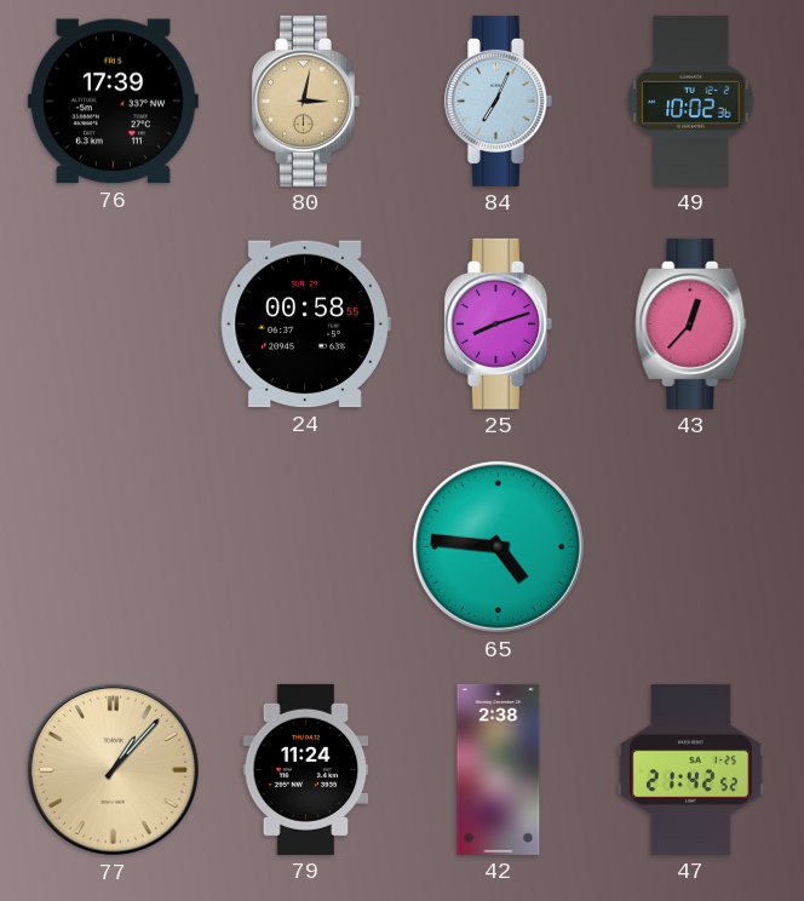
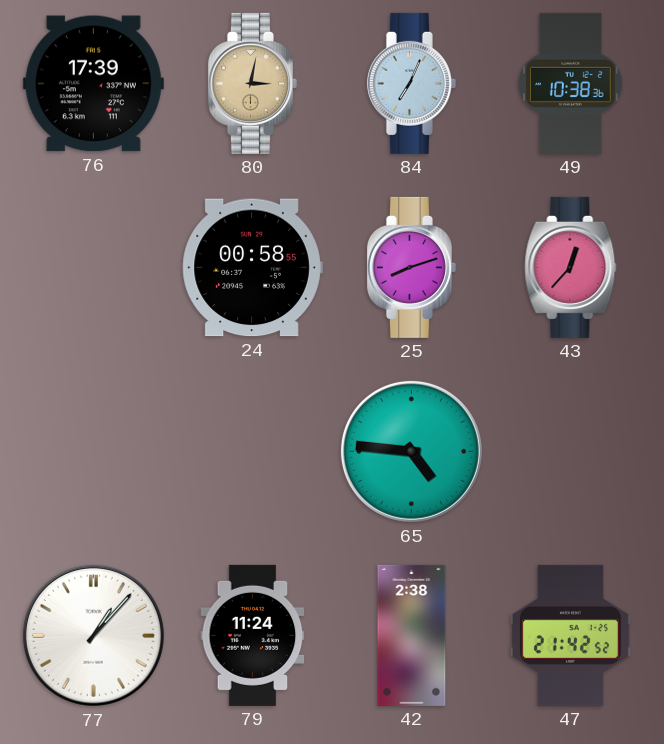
49: 10:02 -> 10:38
77 dial: champagne -> white
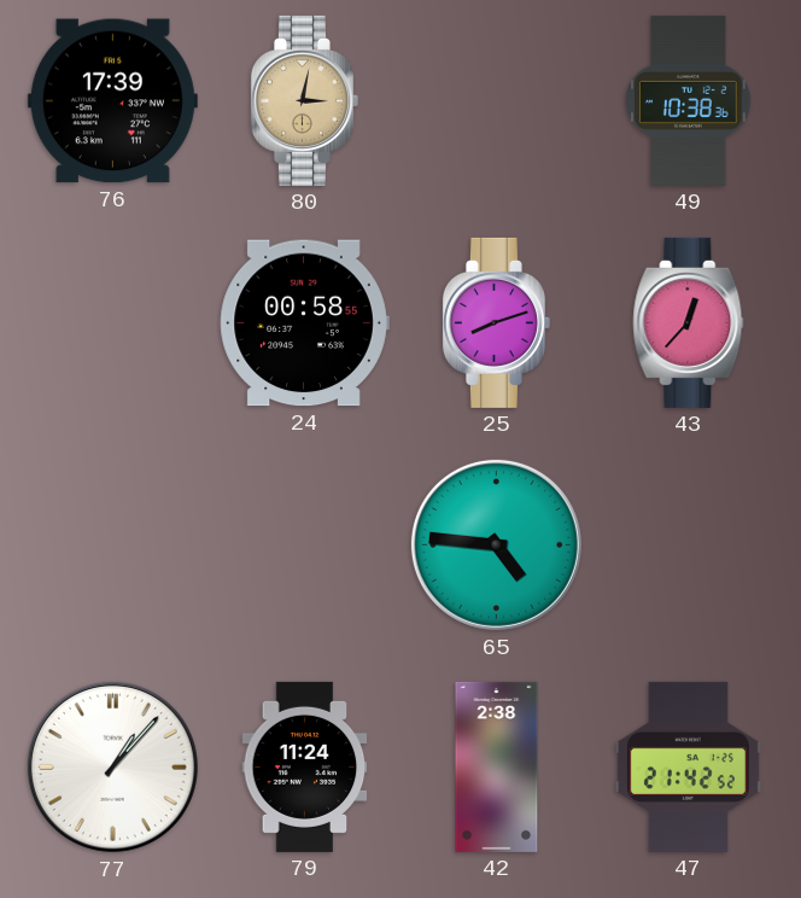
84: 7:04 -> none
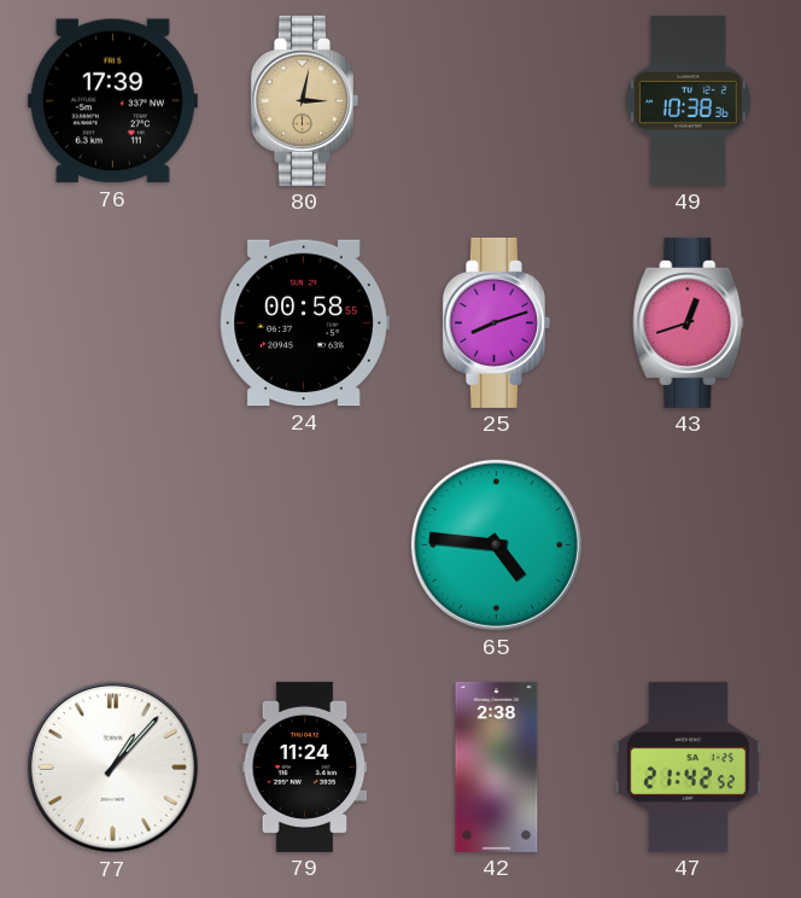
43: 12:37 -> 12:42
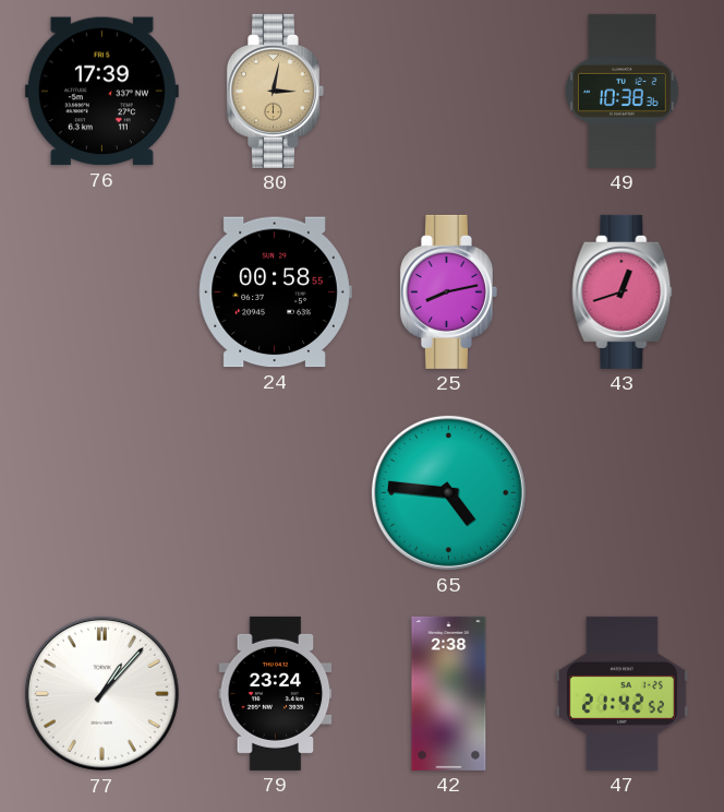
25: 8:12 -> 8:13
79: 11:24 -> 23:24
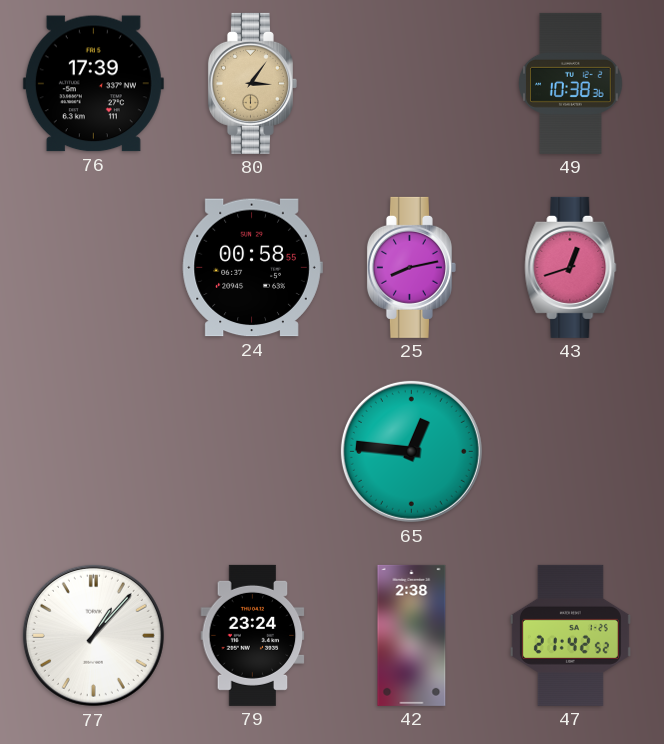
80: 3:02 -> 3:06
65: 4:46 -> 12:46
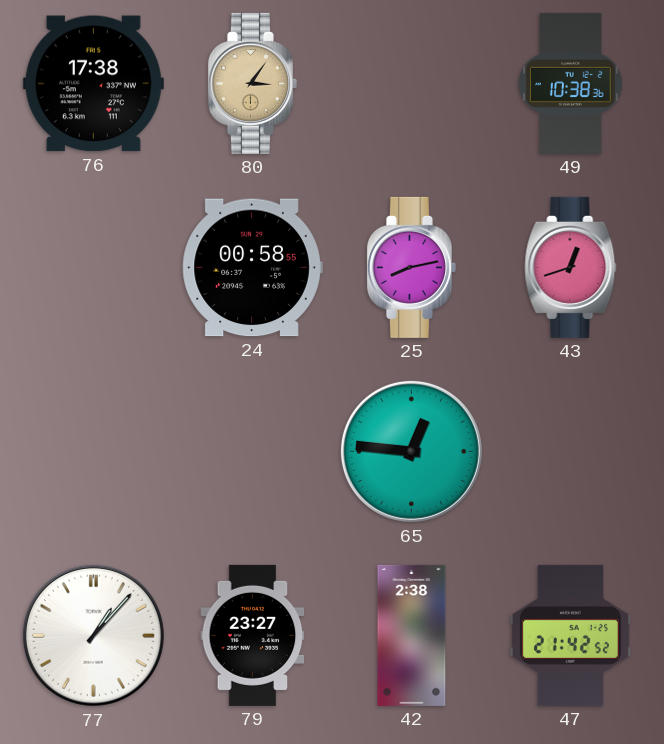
76: 17:39 -> 17:38
79: 23:24 -> 23:27
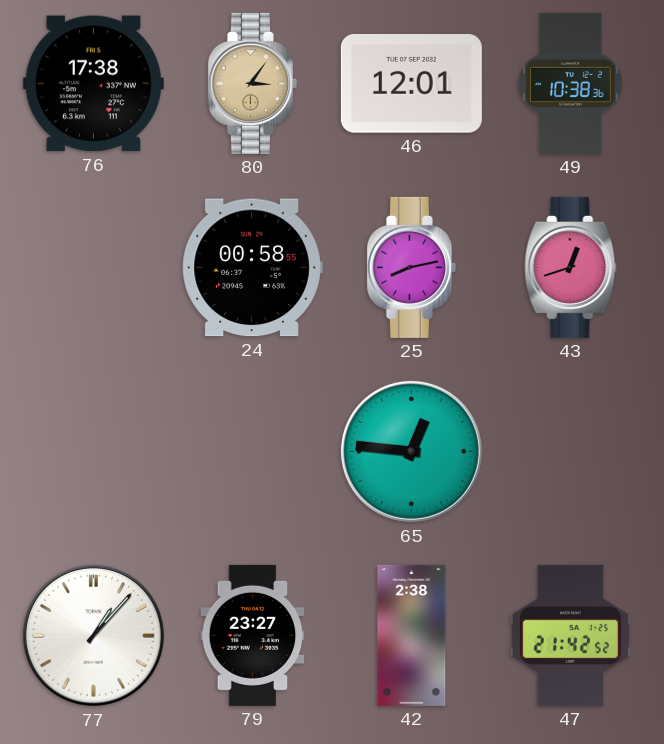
46: none -> 12:01
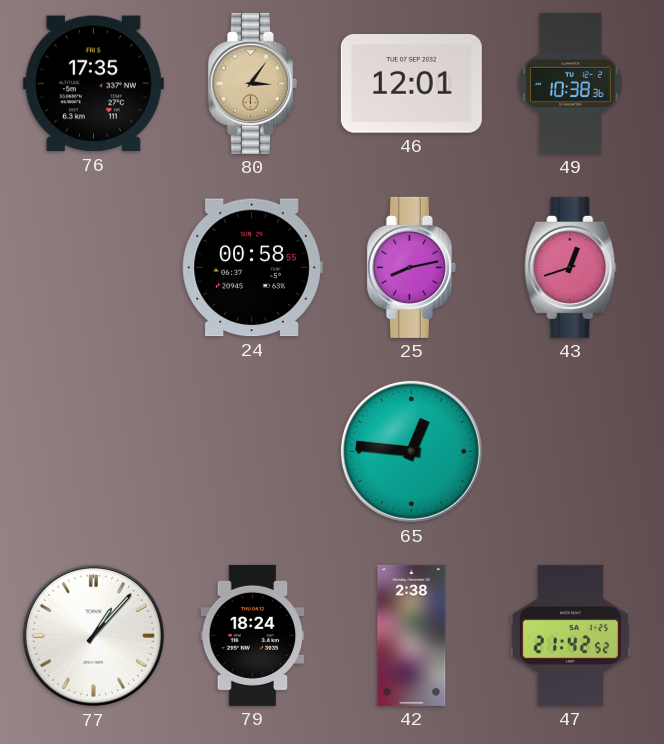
76: 17:38 -> 17:35
79: 23:27 -> 18:24
